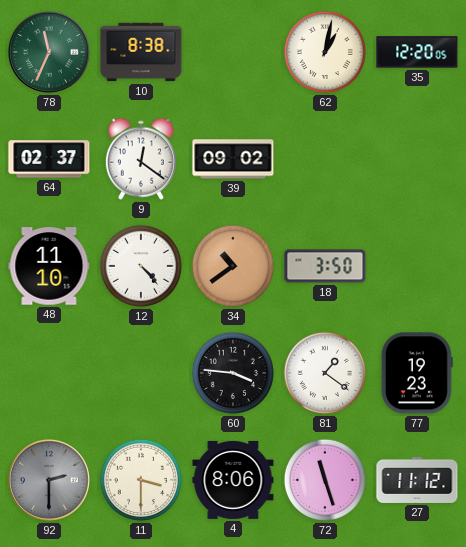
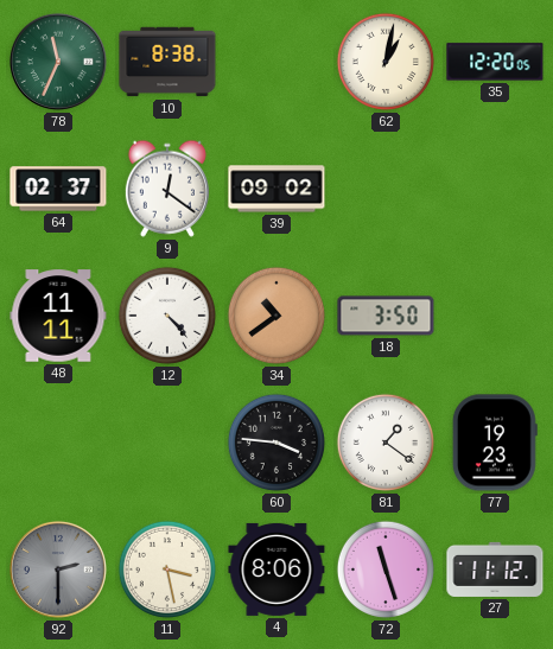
48: 11:10 -> 11:11
11: 3:30 -> 3:28
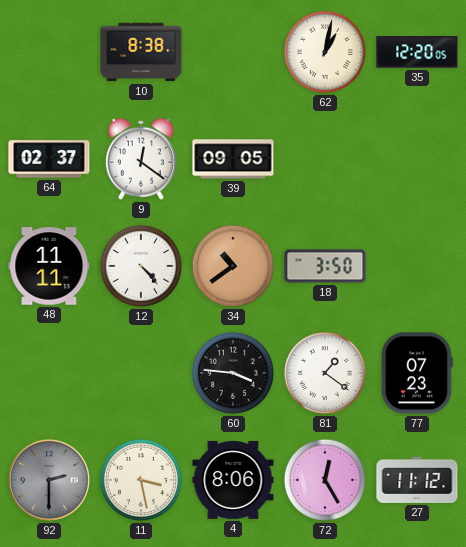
78: 11:34 -> none
39: 09:02 -> 09:05
77: 19:23 -> 07:23
72: 11:27 -> 12:25
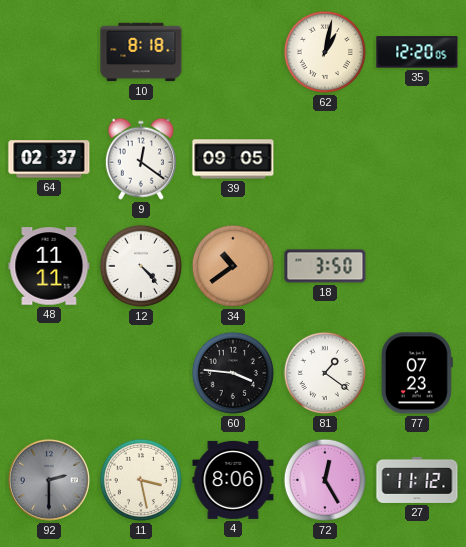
10: 8:38 -> 8:18
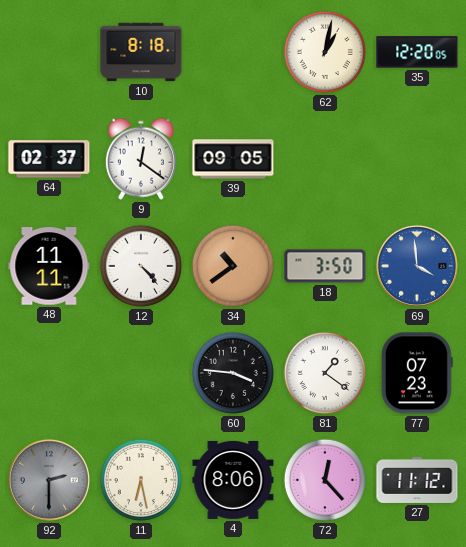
69: none -> 3:59
11: 3:28 -> 6:28
72: 12:25 -> 12:23
